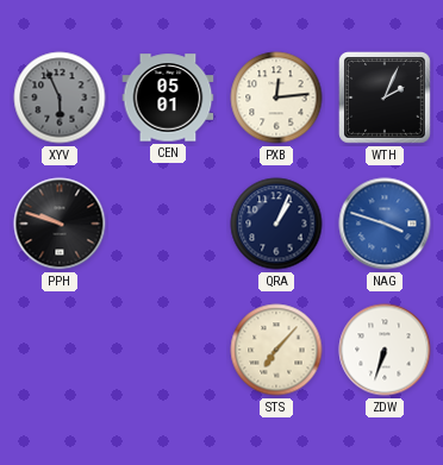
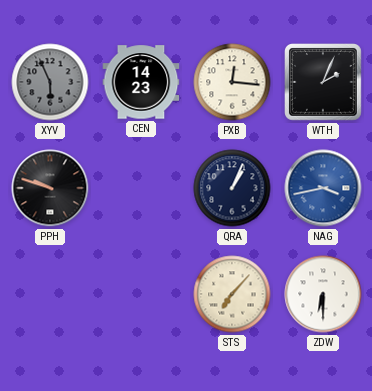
CEN: 05:01 -> 14:23
PXB: 12:14 -> 12:16
NAG: 3:48 -> 3:43
ZDW: 6:33 -> 6:30
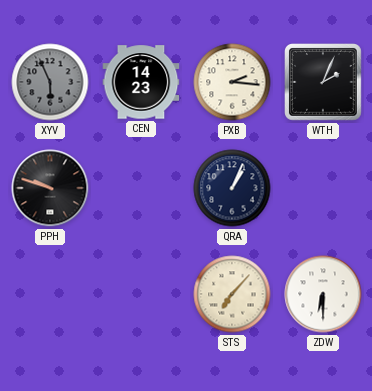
PXB: 12:16 -> 2:16
NAG: 3:43 -> none
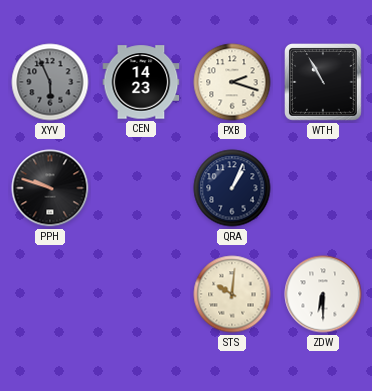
PXB: 2:16 -> 2:18
WTH: 2:04 -> 10:55
STS: 7:07 -> 10:01
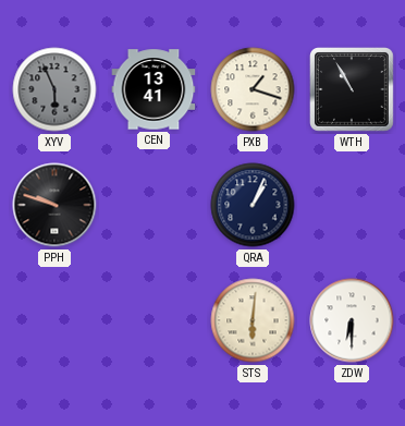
CEN: 14:23 -> 13:41
PXB: 2:18 -> 1:18
STS: 10:01 -> 6:01
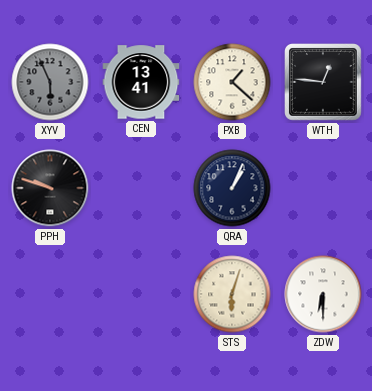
PXB: 1:18 -> 1:22
WTH: 10:55 -> 12:46
STS: 6:01 -> 6:03
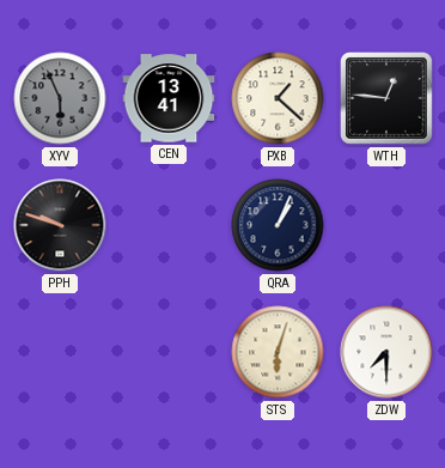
ZDW: 6:30 -> 7:30
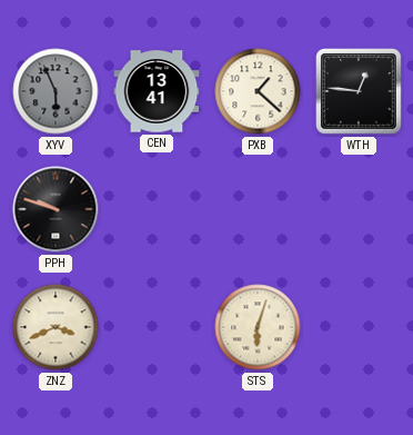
QRA: 1:04 -> none
ZNZ: none -> 3:41
ZDW: 7:30 -> none
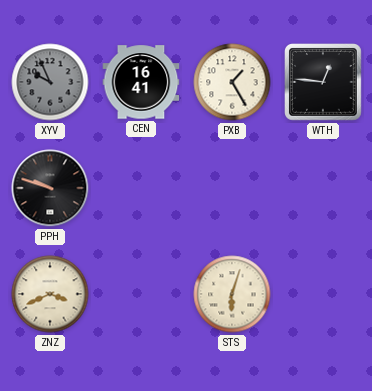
XYV: 5:56 -> 9:56
CEN: 13:41 -> 16:41
PXB: 1:22 -> 1:25
